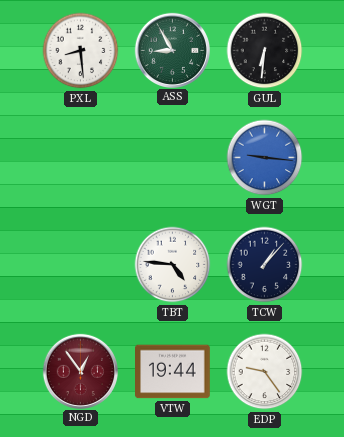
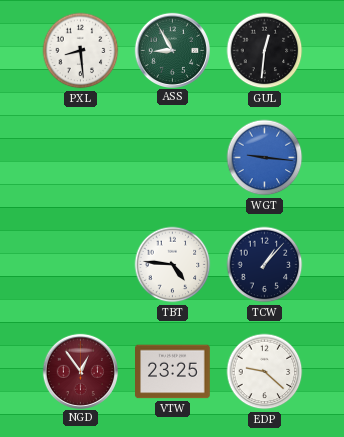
GUL: 6:31 -> 12:31
VTW: 19:44 -> 23:25
EDP: 9:24 -> 9:22
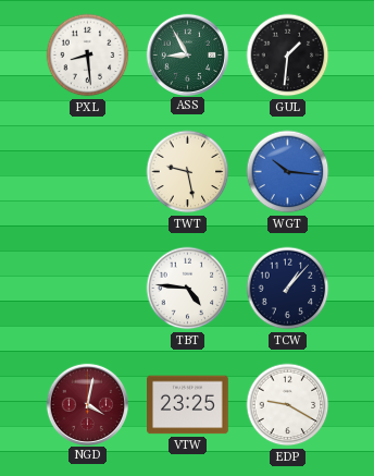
GUL: 12:31 -> 1:31
TWT: none -> 9:28
WGT: 9:16 -> 10:16
NGD: 12:54 -> 4:02
EDP: 9:22 -> 9:20
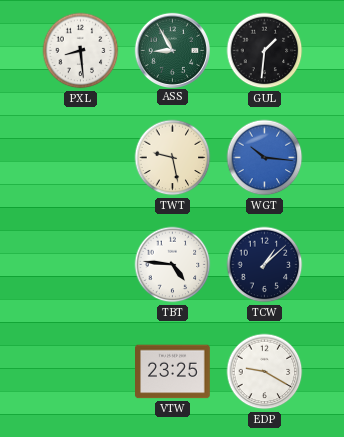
TCW: 1:07 -> 1:08
NGD: 4:02 -> none
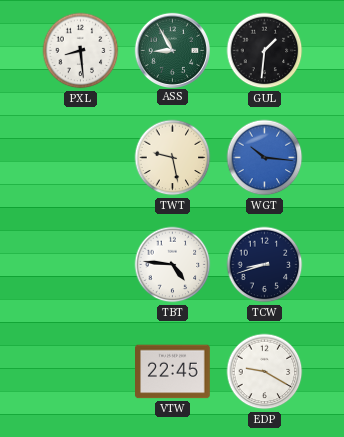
TCW: 1:08 -> 8:42
VTW: 23:25 -> 22:45
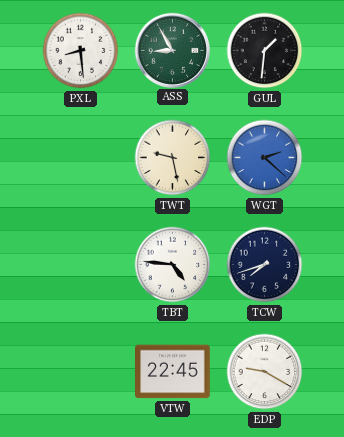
WGT: 10:16 -> 2:22
TCW: 8:42 -> 7:42
